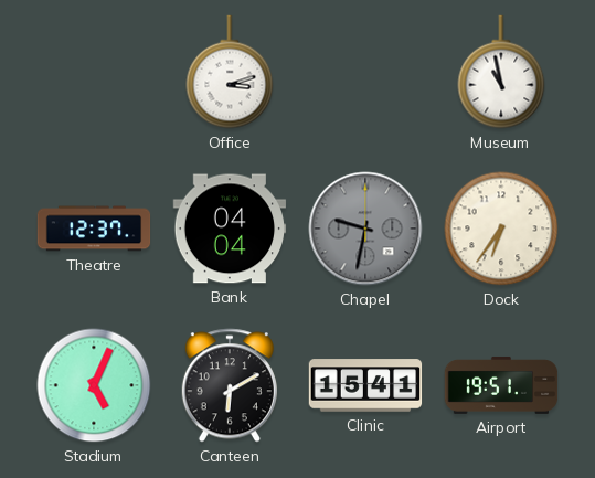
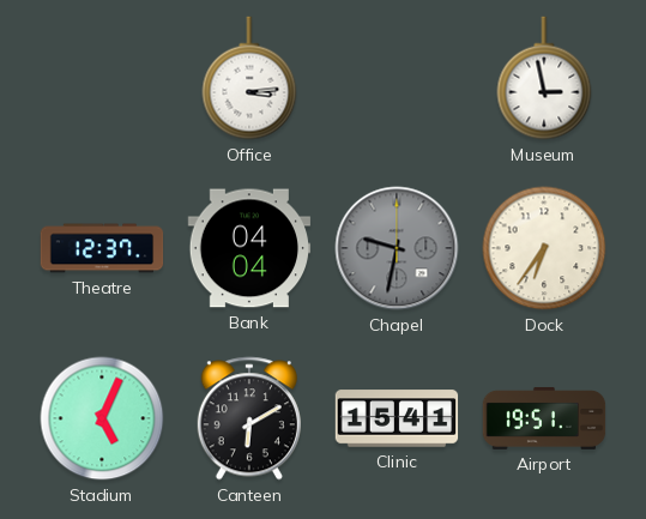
Office: 3:12 -> 3:14
Museum: 10:58 -> 2:58
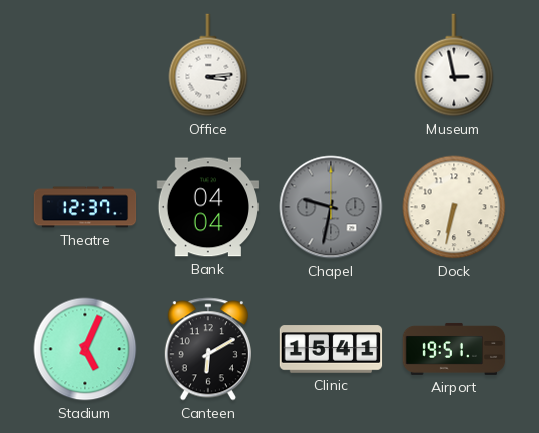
Dock: 6:36 -> 6:32
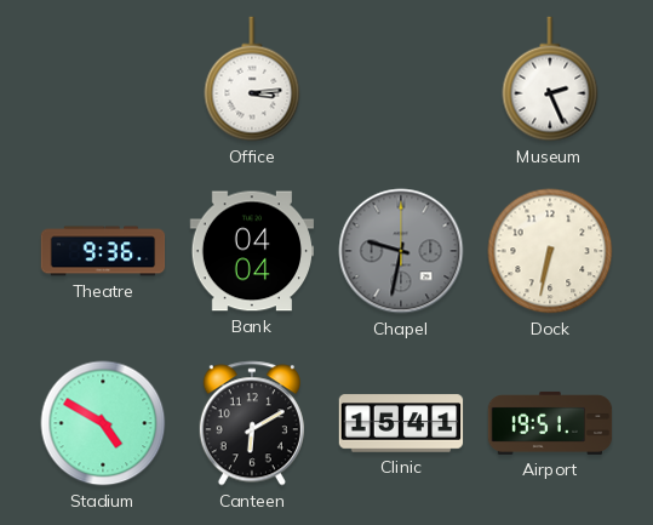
Museum: 2:58 -> 2:26
Theatre: 12:37 -> 9:36
Stadium: 5:04 -> 4:50
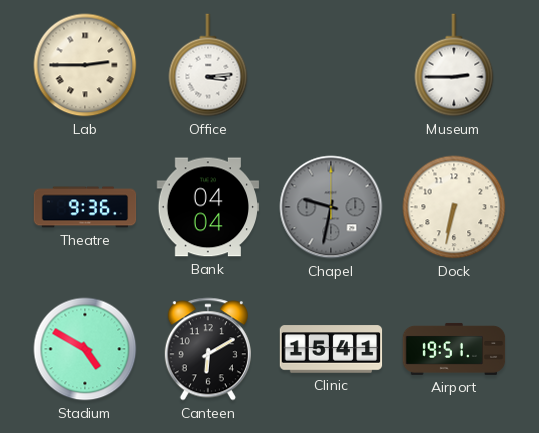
Lab: none -> 2:45
Museum: 2:26 -> 2:45
